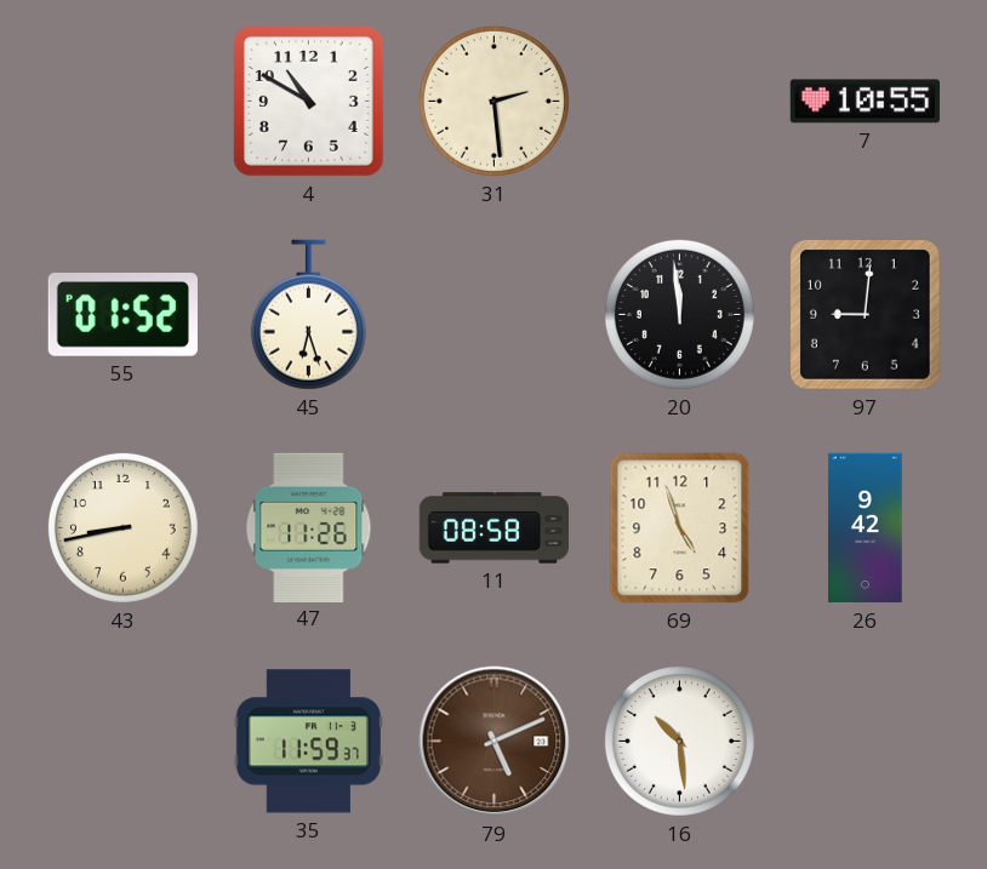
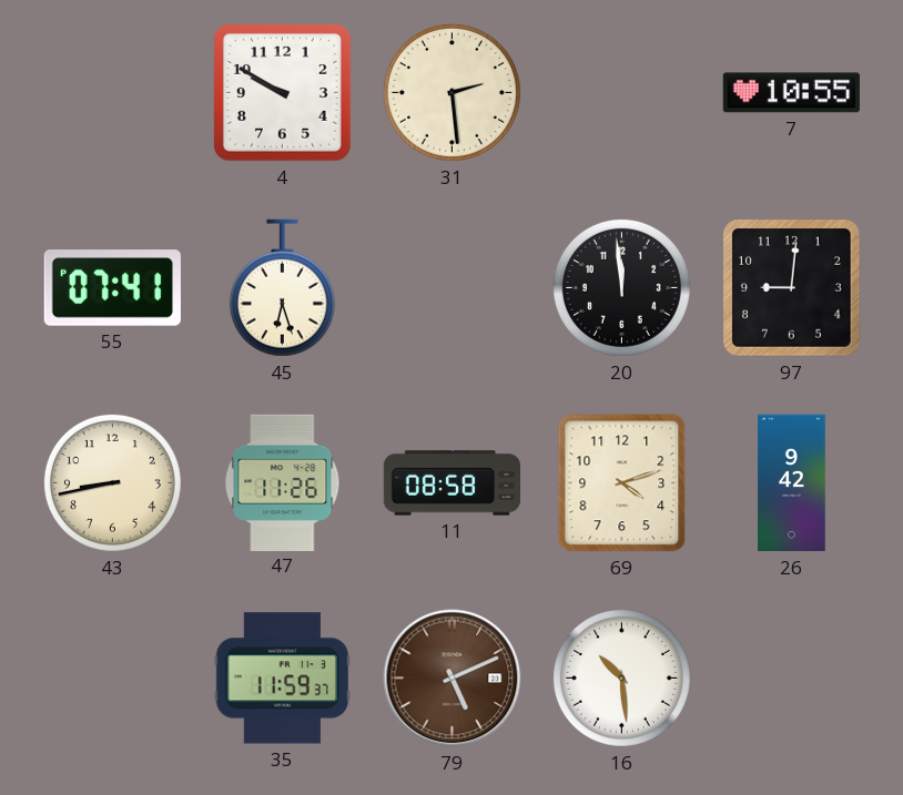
4: 10:50 -> 9:50
55: 01:52 -> 07:41
69: 4:57 -> 4:12
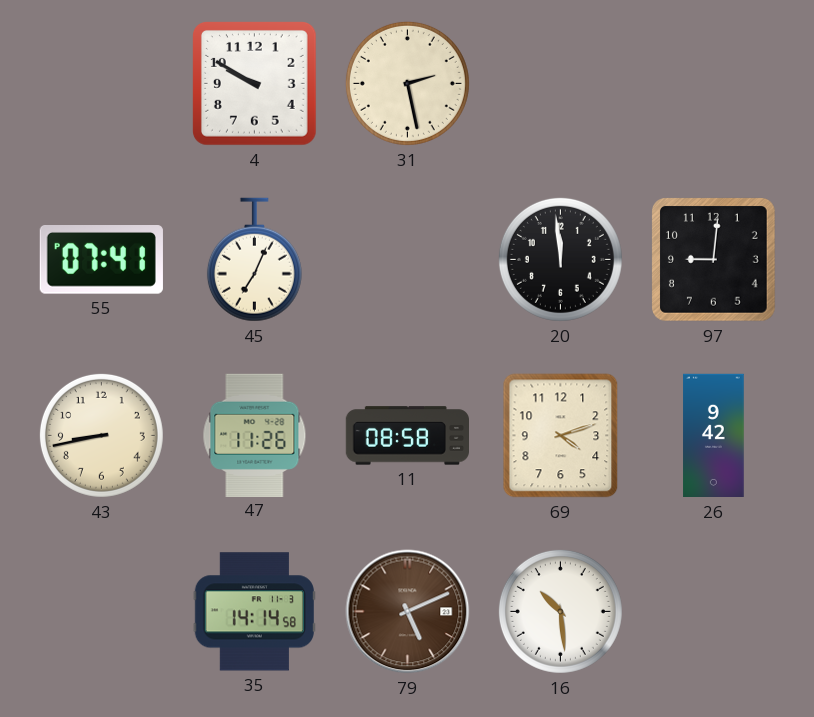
31: 2:29 -> 2:28
7: 10:55 -> none
45: 6:27 -> 7:04
35: 11:59 -> 14:14
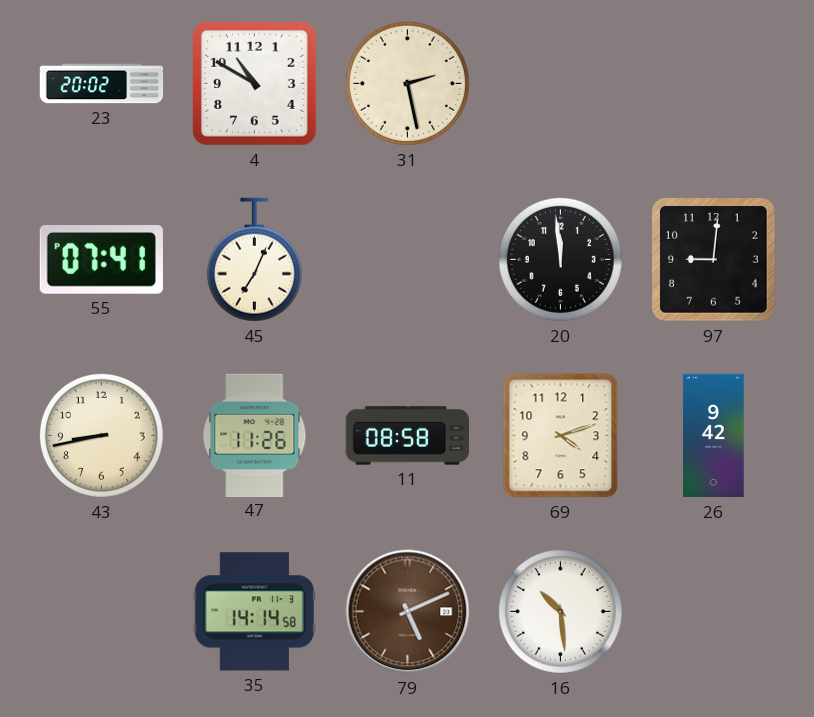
23: none -> 20:02
4: 9:50 -> 10:50
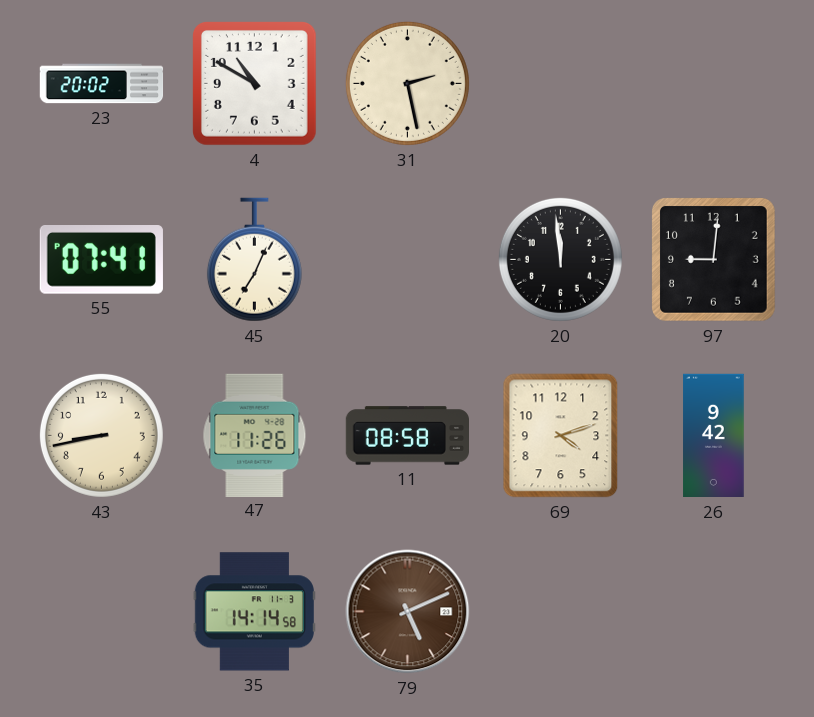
16: 10:29 -> none
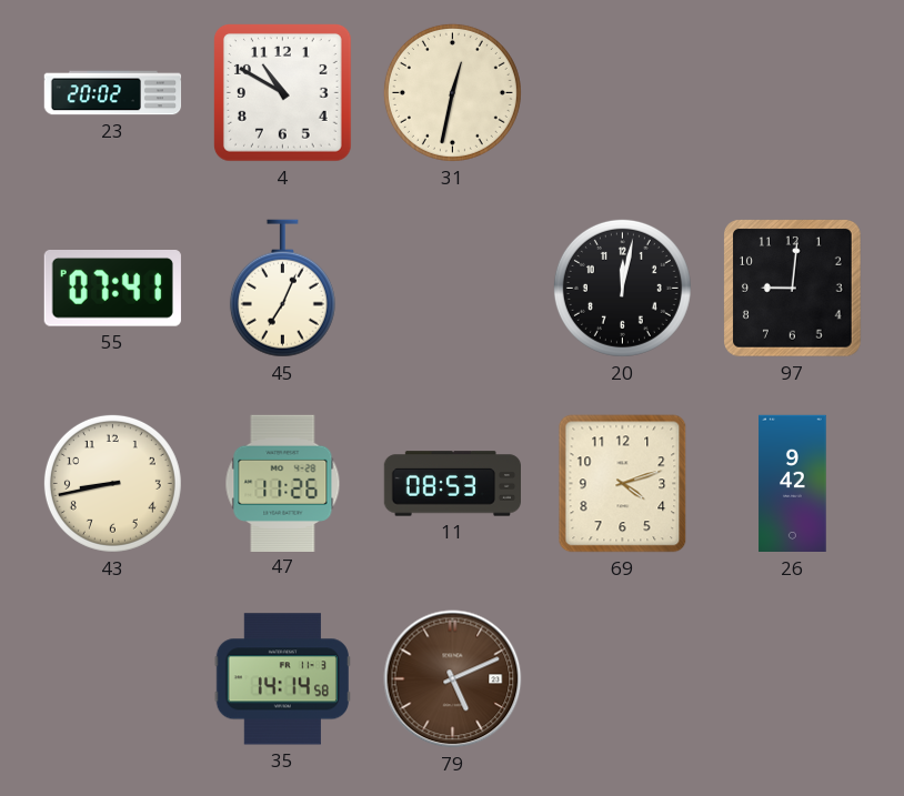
31: 2:28 -> 12:32
20: 11:59 -> 12:02
11: 08:58 -> 08:53
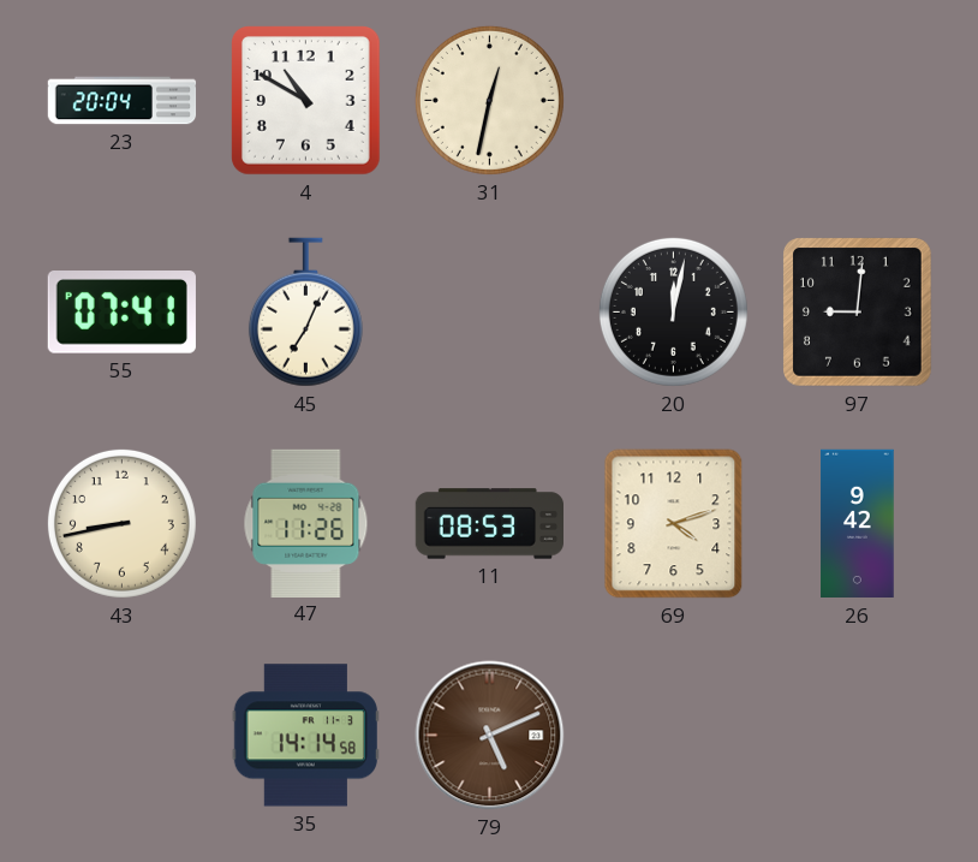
23: 20:02 -> 20:04
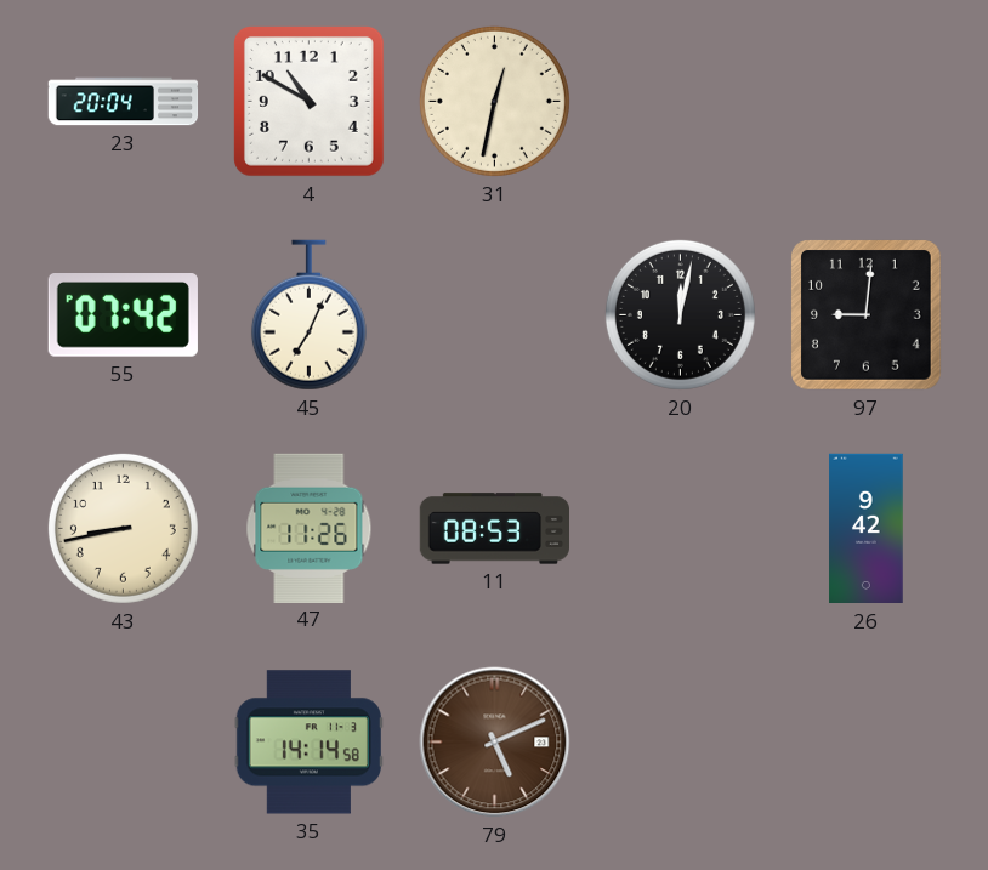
55: 07:41 -> 07:42
69: 4:12 -> none
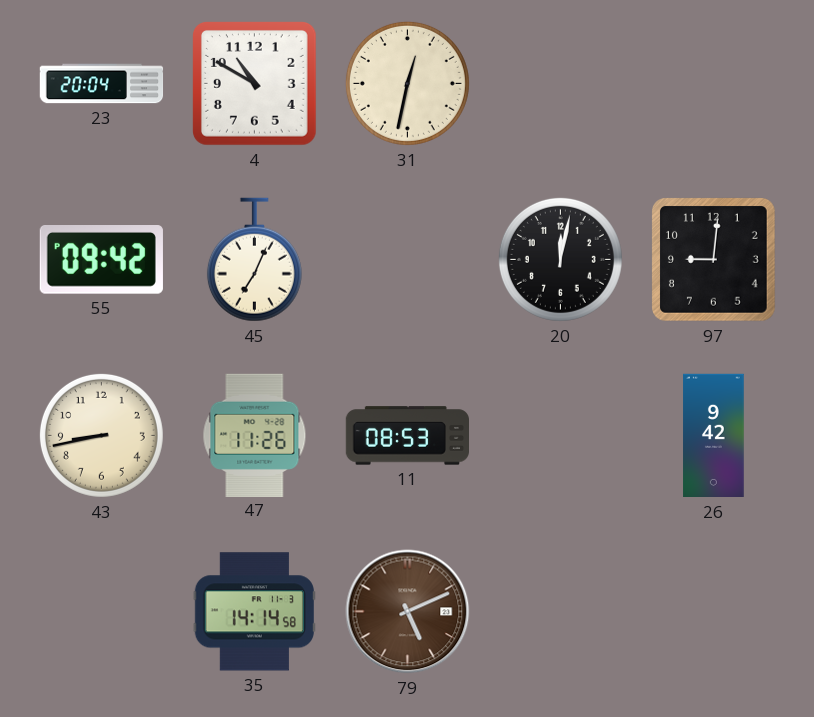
55: 07:42 -> 09:42
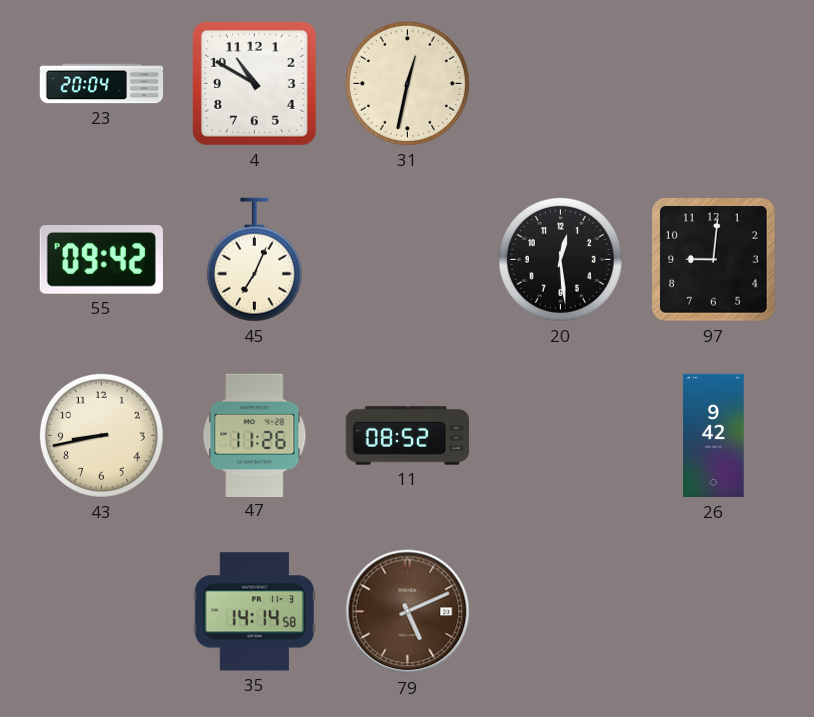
20: 12:02 -> 12:29
11: 08:53 -> 08:52
